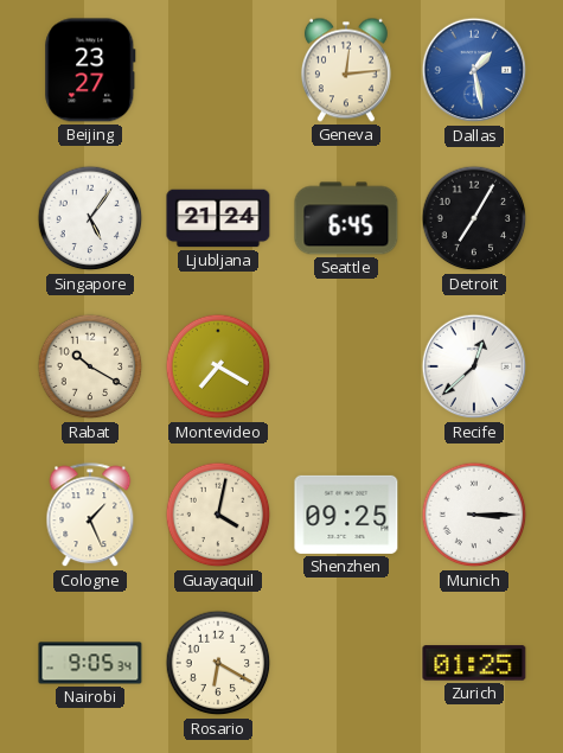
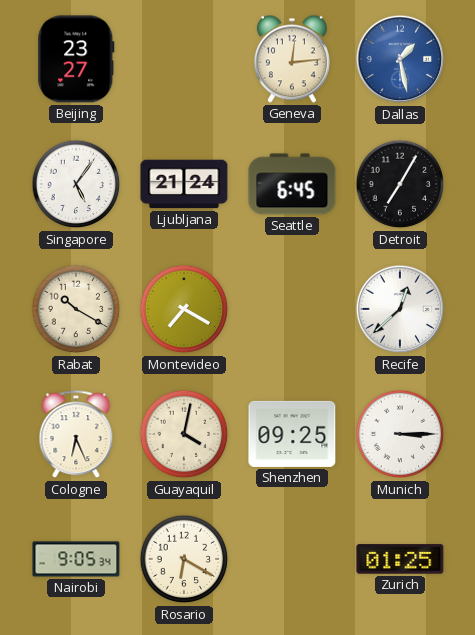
Cologne: 1:26 -> 6:26
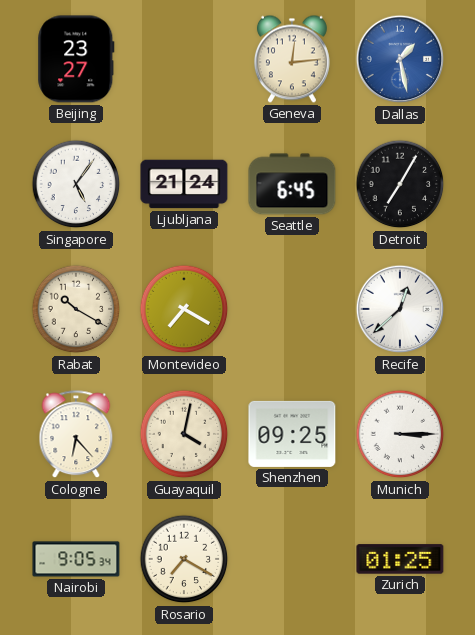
Cologne: 6:26 -> 6:23
Rosario: 6:20 -> 7:20
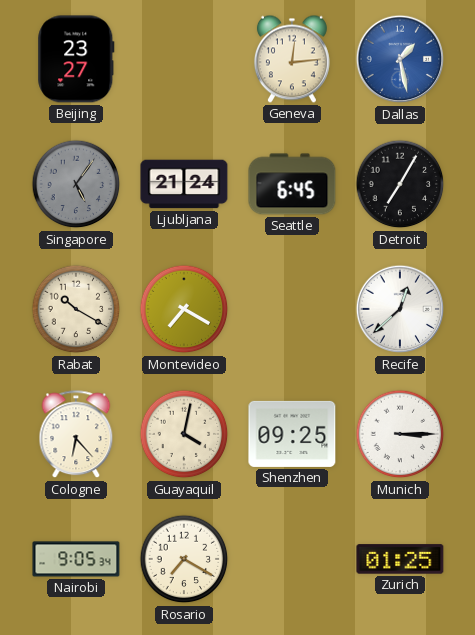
Singapore dial: white -> grey
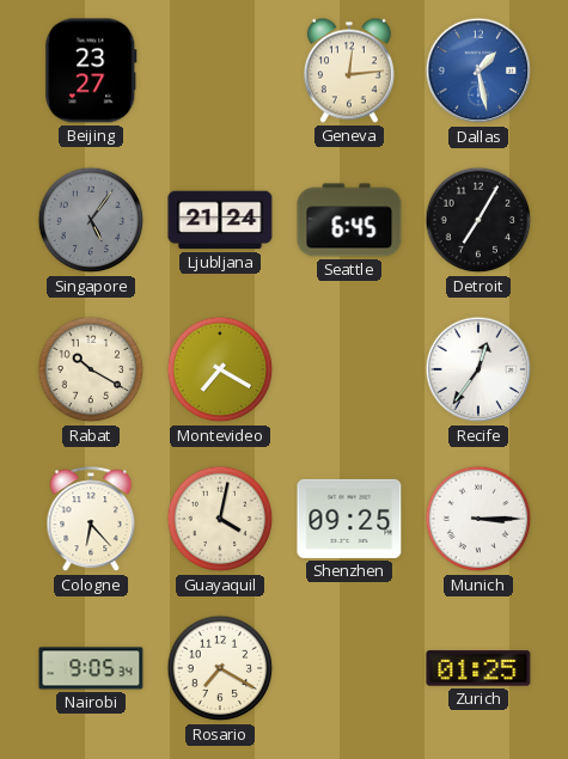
Recife: 12:38 -> 12:36
